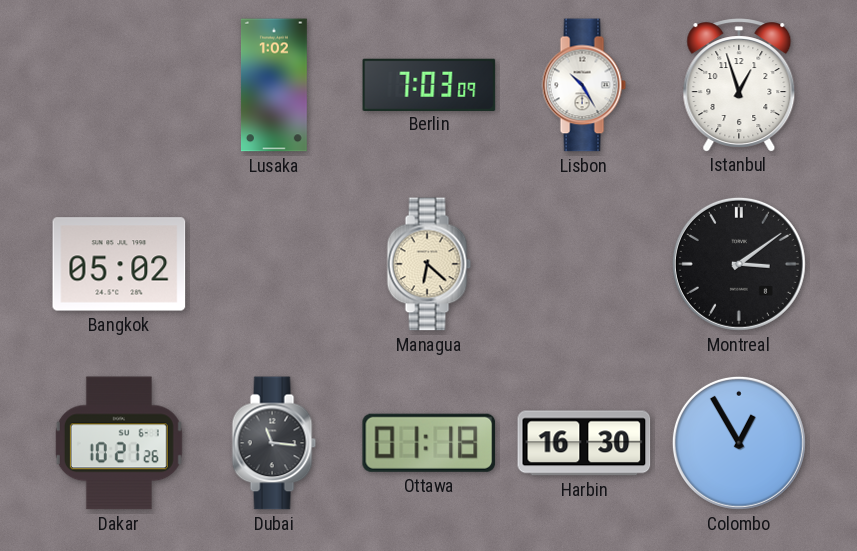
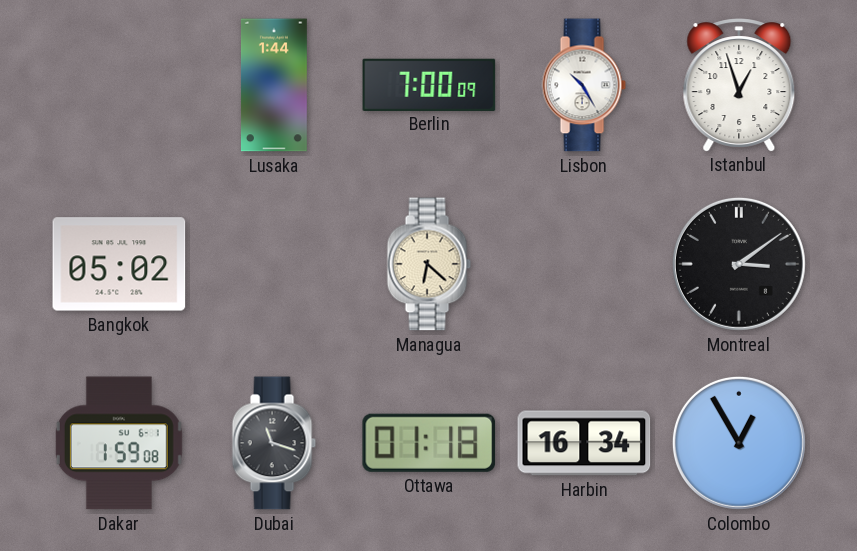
Lusaka: 1:02 -> 1:44
Berlin: 7:03 -> 7:00
Dakar: 10:21 -> 1:59
Dubai: 11:16 -> 11:18
Harbin: 16:30 -> 16:34
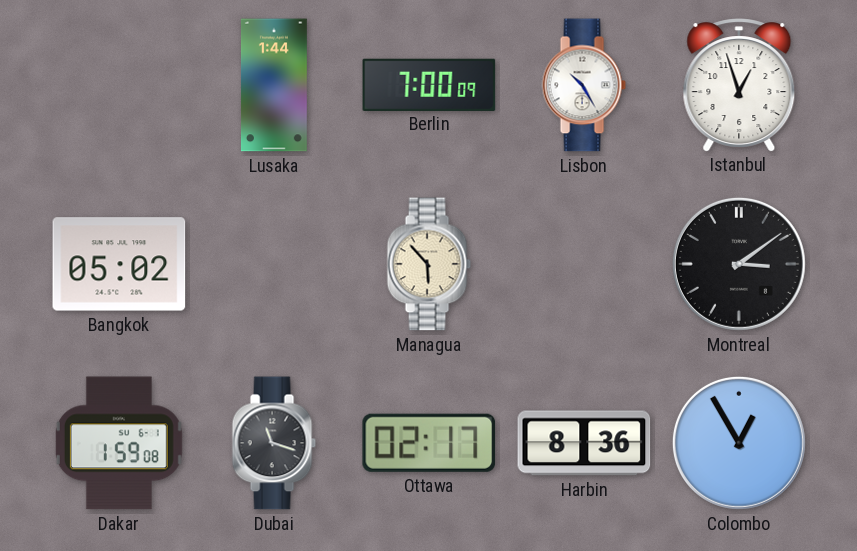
Managua: 6:22 -> 5:53
Ottawa: 01:18 -> 02:17
Harbin: 16:34 -> 8:36
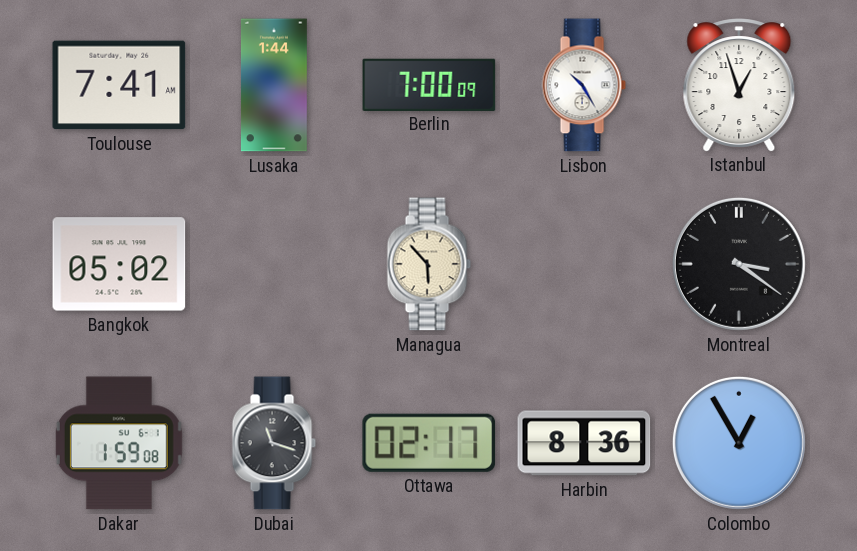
Toulouse: none -> 7:41
Montreal: 3:09 -> 3:21
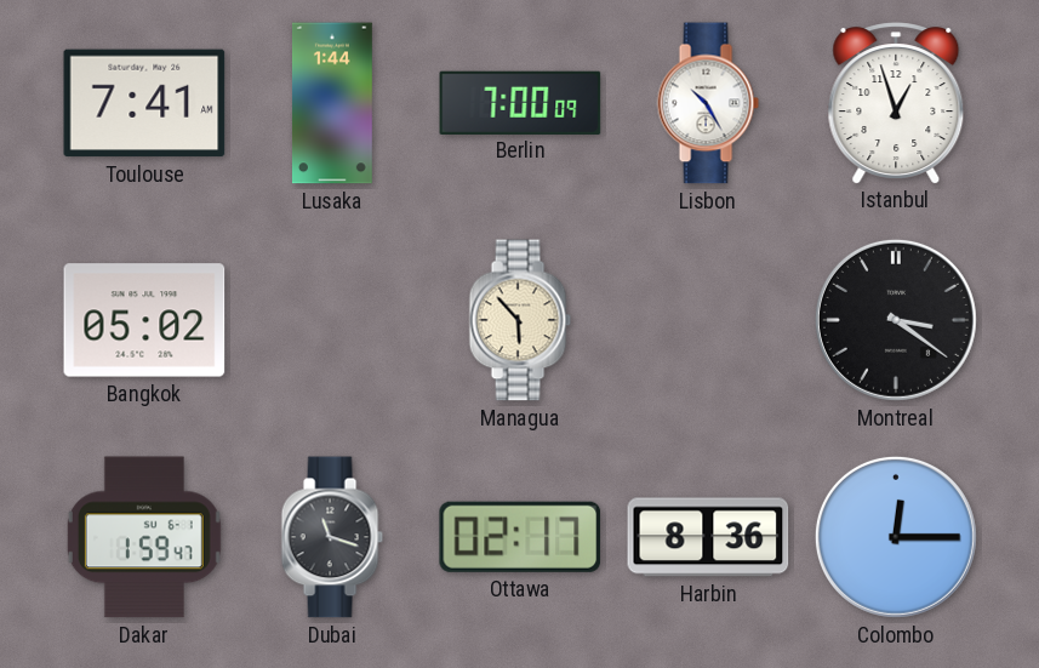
Dakar: 1:59:08 -> 1:59:47
Colombo: 12:55 -> 12:15
